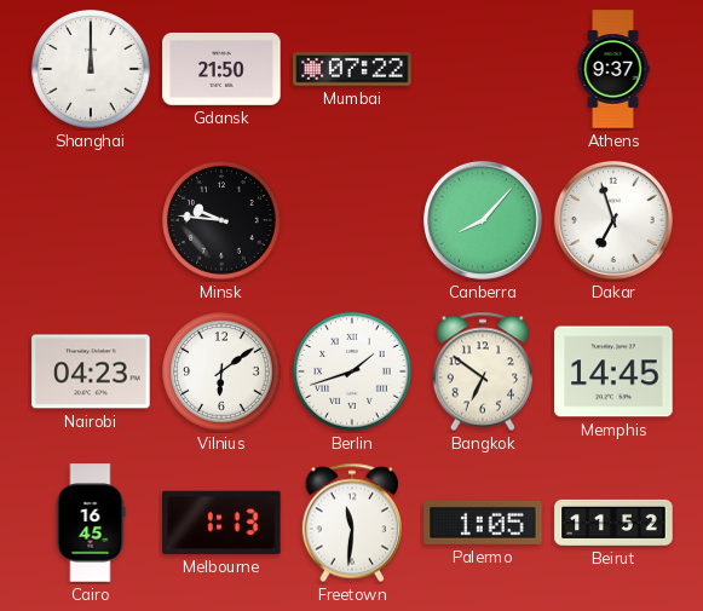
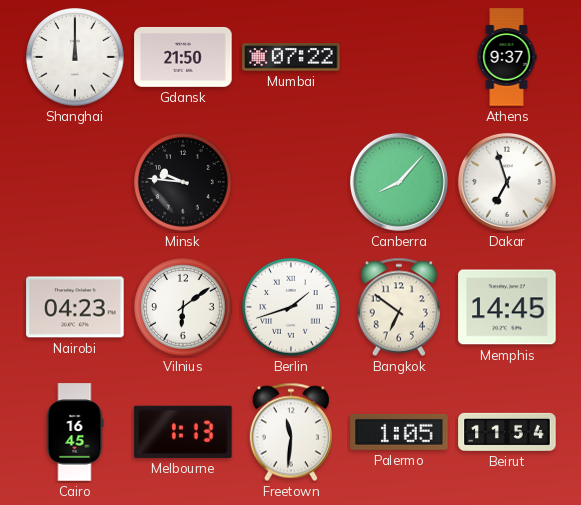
Beirut: 11:52 -> 11:54
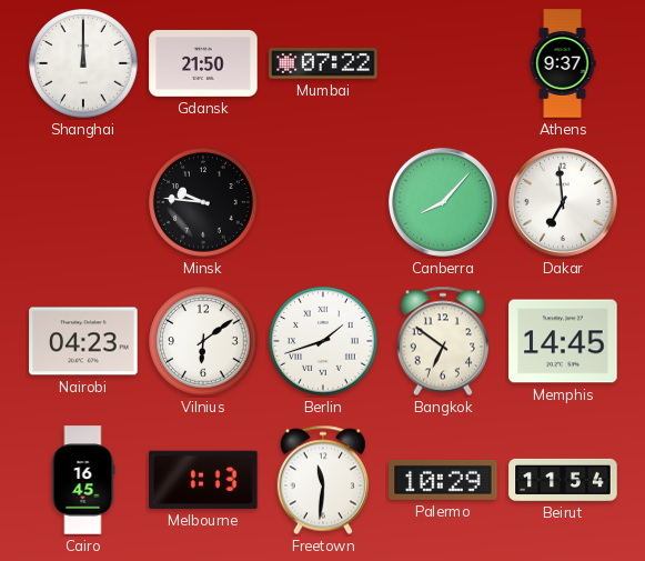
Dakar: 6:57 -> 6:59
Palermo: 1:05 -> 10:29
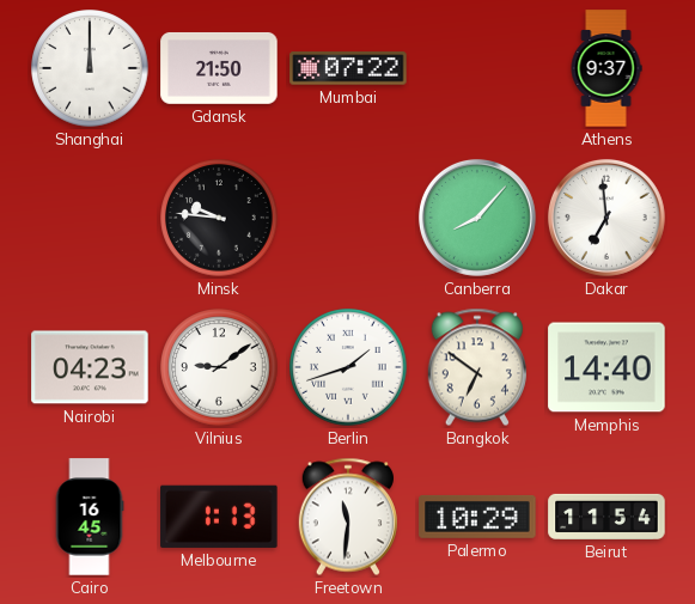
Vilnius: 6:09 -> 9:09
Memphis: 14:45 -> 14:40
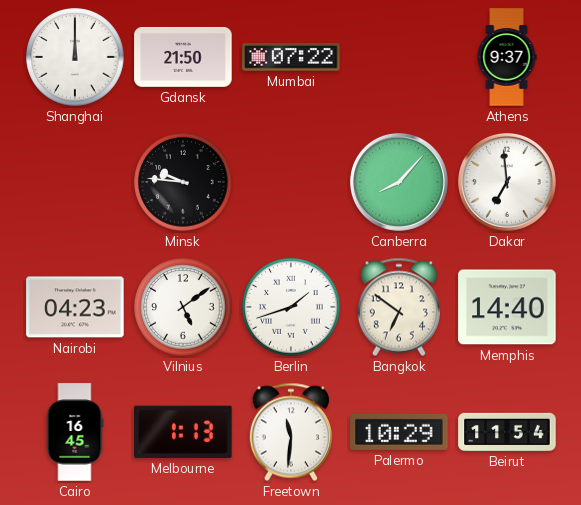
Vilnius: 9:09 -> 5:09
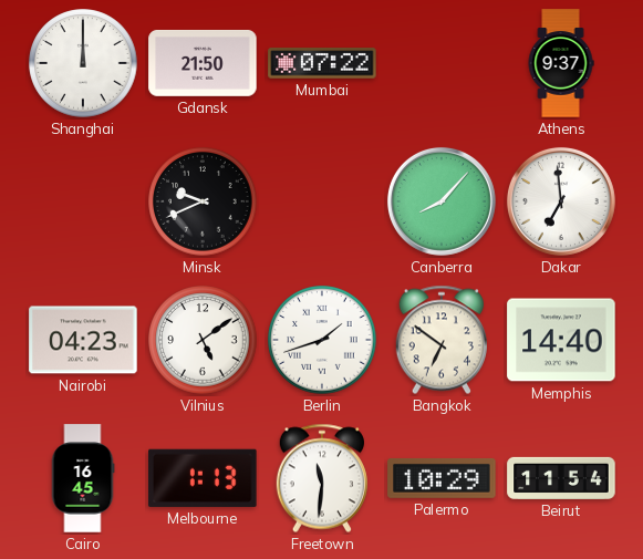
Minsk: 9:46 -> 9:41
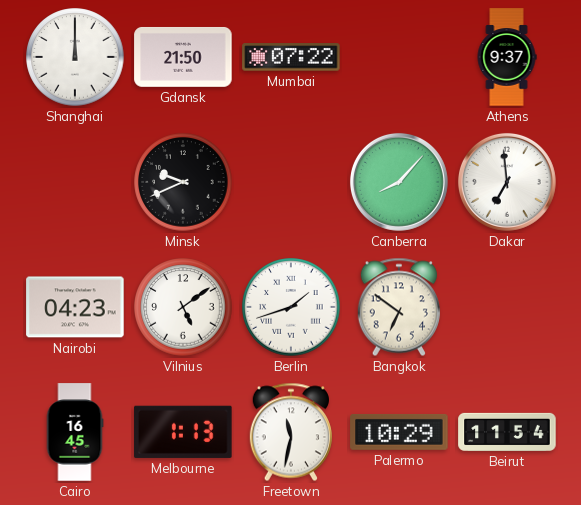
Memphis: 14:40 -> none
Freetown: 11:31 -> 11:32
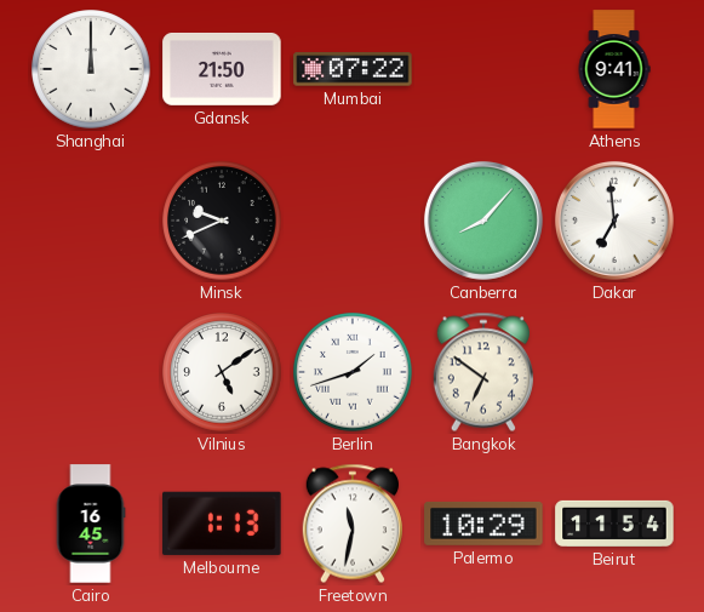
Athens: 9:37 -> 9:41
Nairobi: 04:23 -> none
